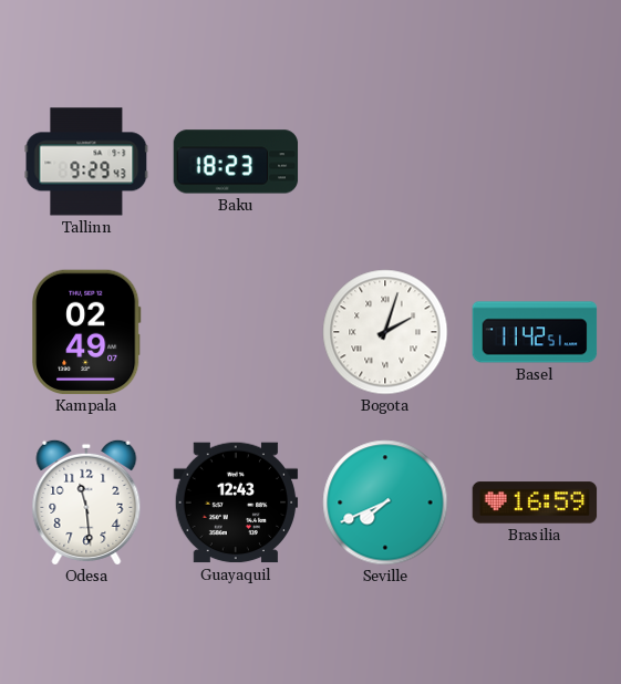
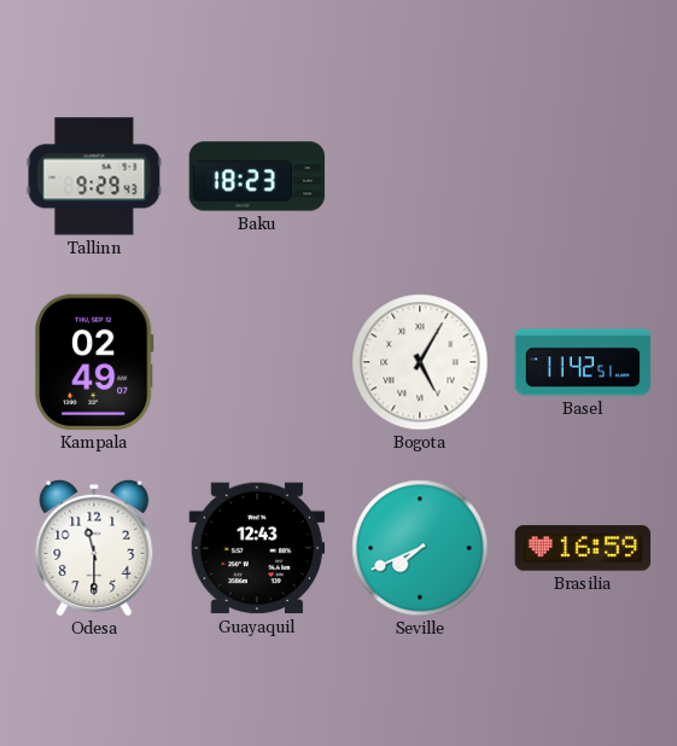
Bogota: 2:03 -> 5:05
Odesa: 11:29 -> 11:30
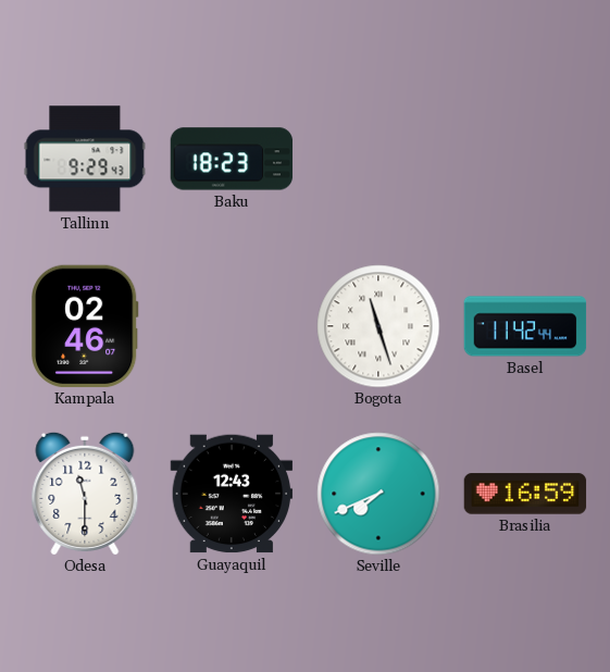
Kampala: 02:49 -> 02:46
Bogota: 5:05 -> 11:27
Basel: 11:42:51 -> 11:42:44
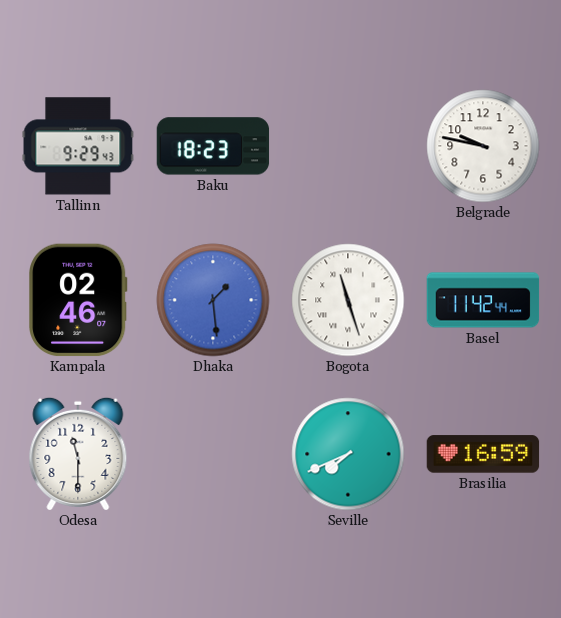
Belgrade: none -> 9:47
Dhaka: none -> 1:29
Guayaquil: 12:43 -> none
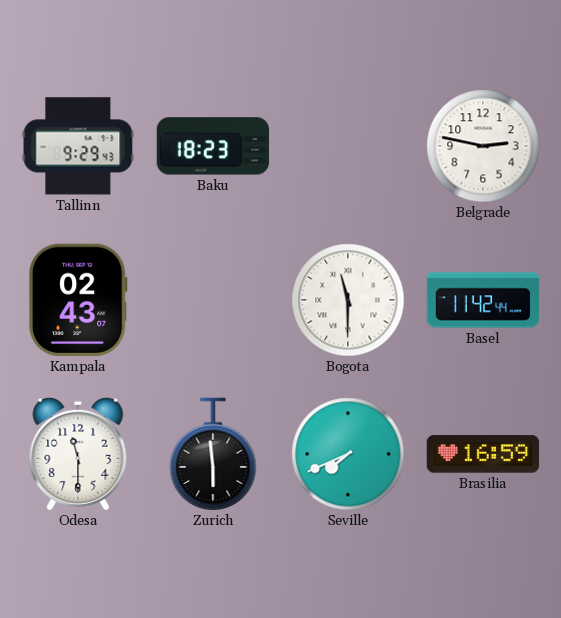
Belgrade: 9:47 -> 2:47
Kampala: 02:46 -> 02:43
Dhaka: 1:29 -> none
Bogota: 11:27 -> 11:30
Zurich: none -> 5:59
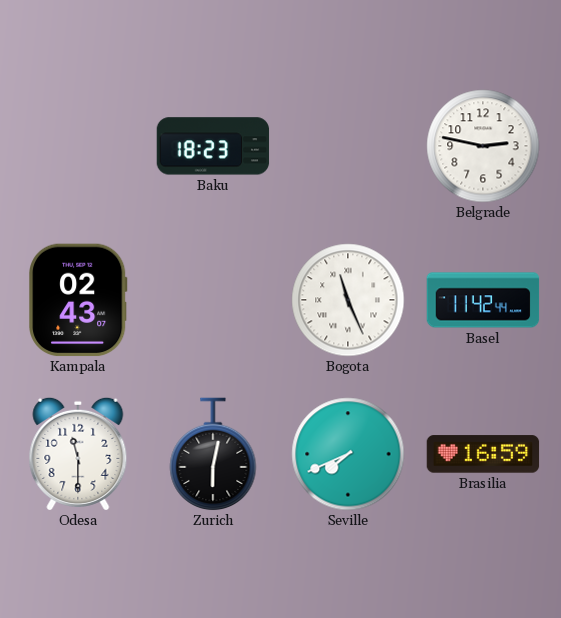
Tallinn: 9:29 -> none
Bogota: 11:30 -> 11:26
Zurich: 5:59 -> 6:02
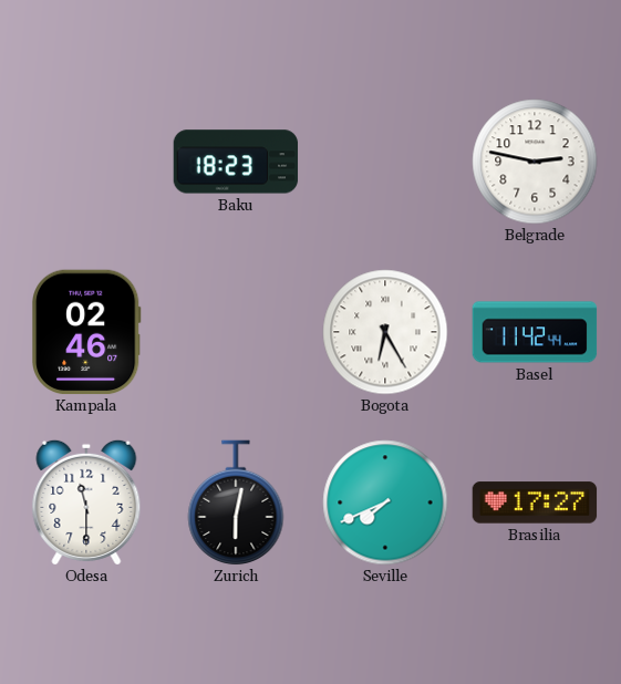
Kampala: 02:43 -> 02:46
Bogota: 11:26 -> 6:25
Brasilia: 16:59 -> 17:27
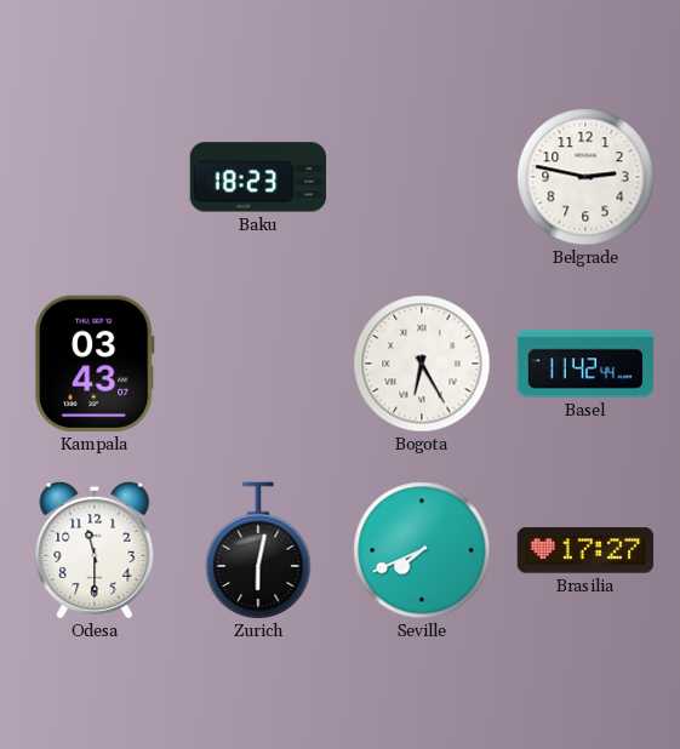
Kampala: 02:46 -> 03:43
